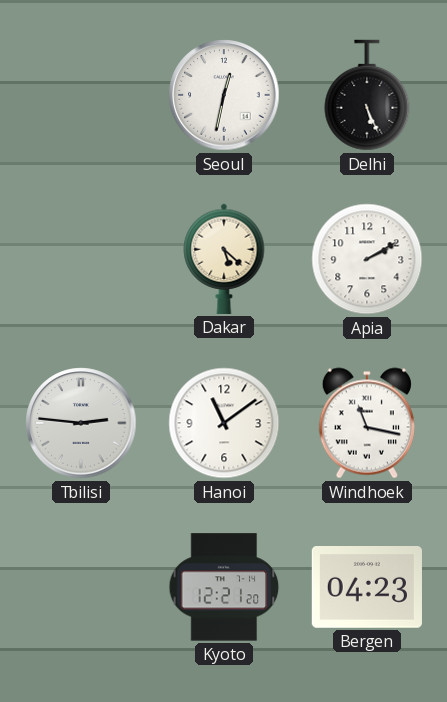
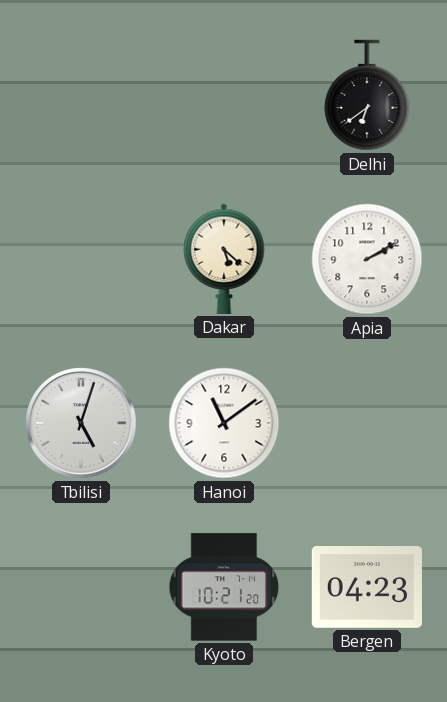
Seoul: 12:32 -> none
Delhi: 5:26 -> 6:39
Tbilisi: 2:46 -> 5:03
Windhoek: 11:17 -> none
Kyoto: 12:21 -> 10:21
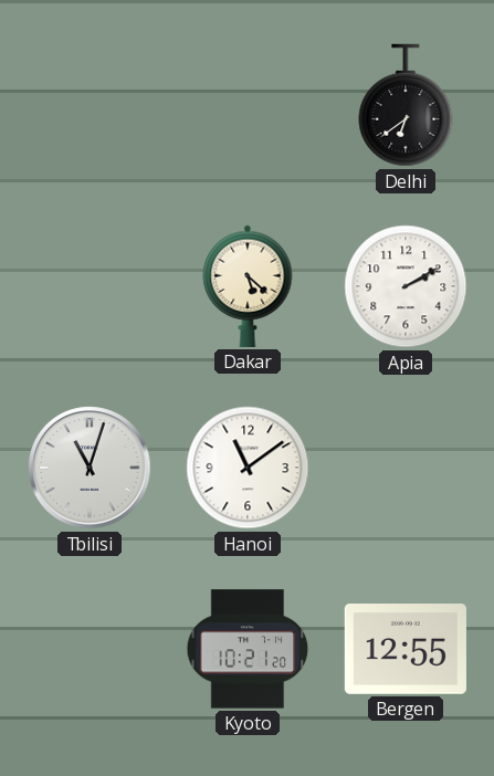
Tbilisi: 5:03 -> 11:03
Bergen: 04:23 -> 12:55
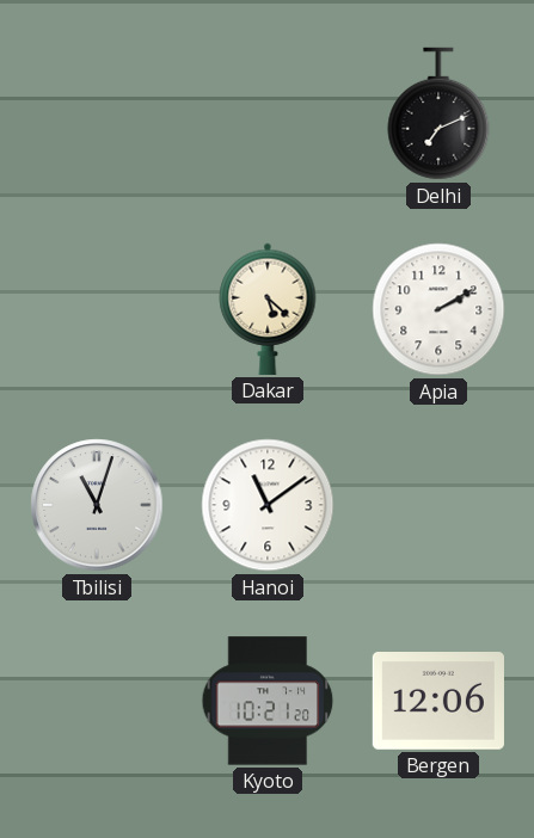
Delhi: 6:39 -> 7:11
Bergen: 12:55 -> 12:06
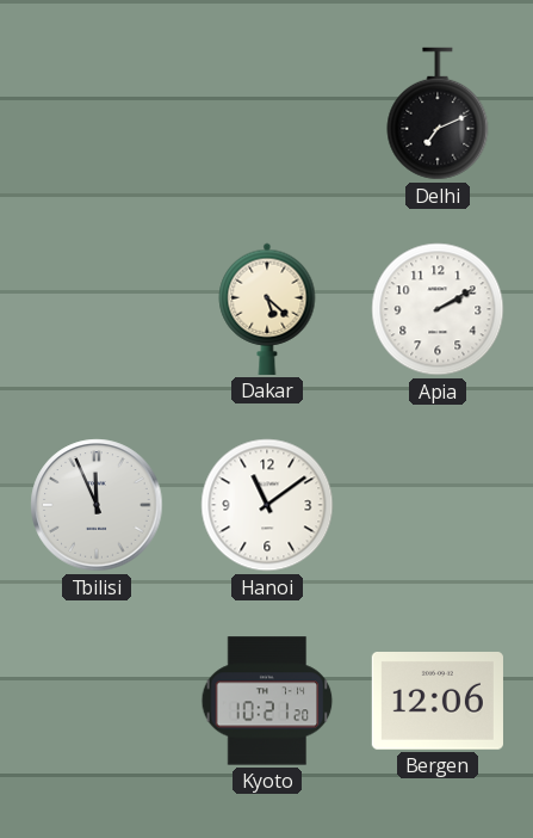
Tbilisi: 11:03 -> 11:56
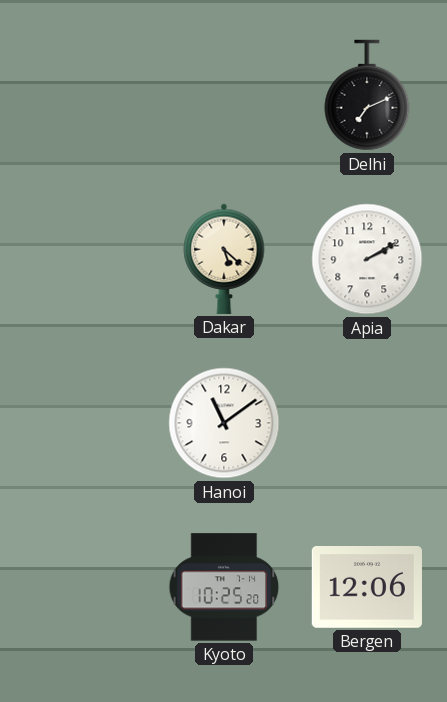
Tbilisi: 11:56 -> none
Kyoto: 10:21 -> 10:25
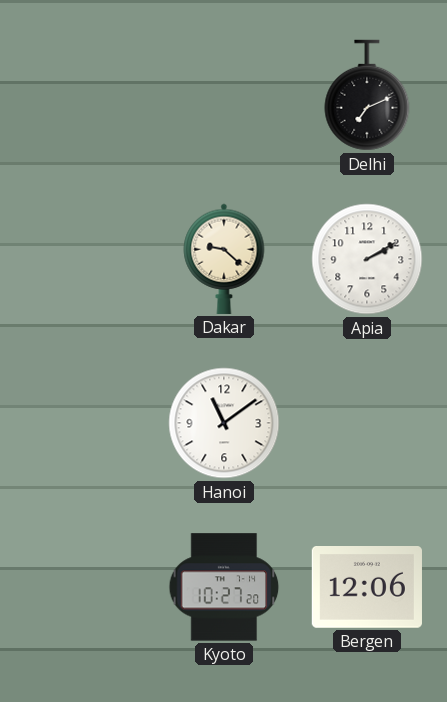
Dakar: 5:22 -> 9:22
Kyoto: 10:25 -> 10:27
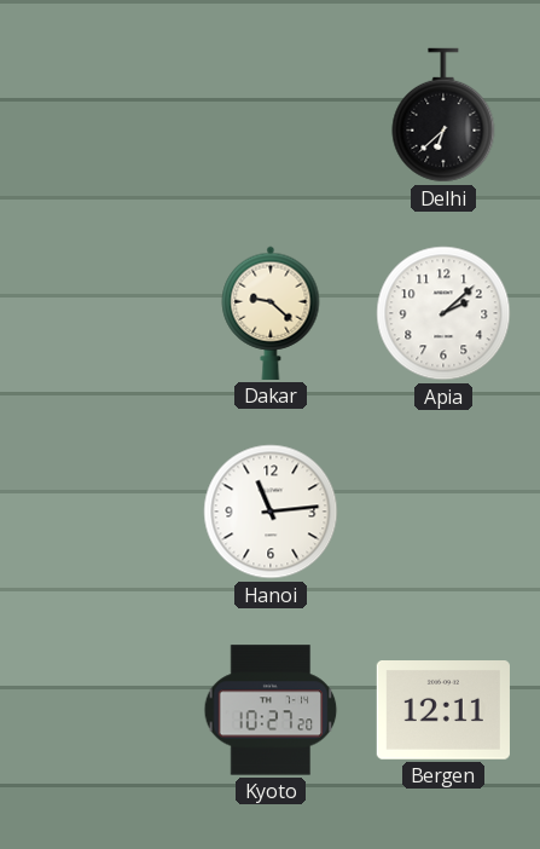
Delhi: 7:11 -> 6:38
Apia: 2:10 -> 2:08
Hanoi: 11:09 -> 11:14
Bergen: 12:06 -> 12:11
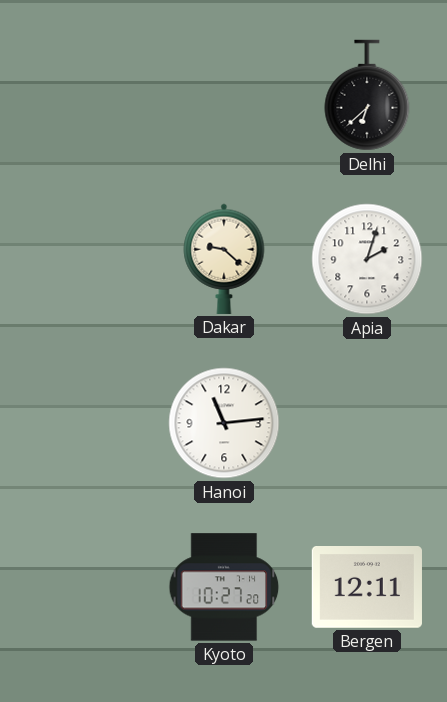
Apia: 2:08 -> 2:03
